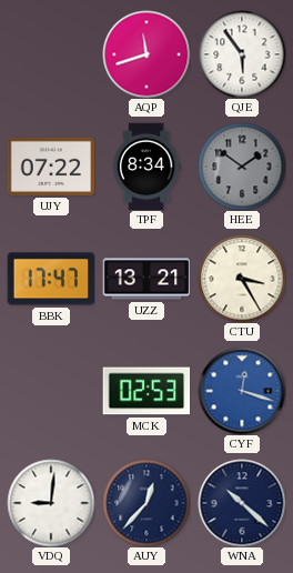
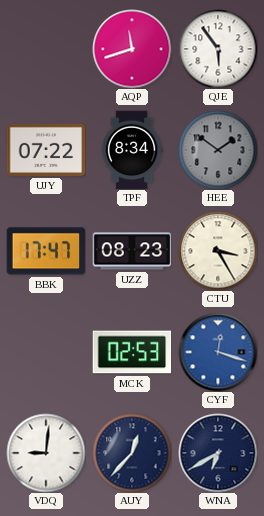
UZZ: 13:21 -> 08:23
WNA: 10:22 -> 6:40
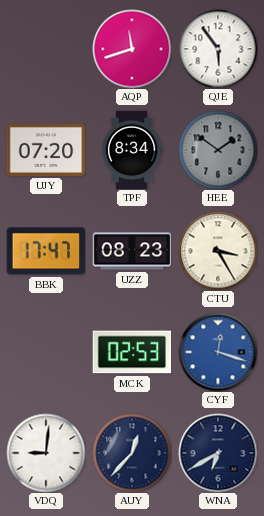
UJY: 07:22 -> 07:20
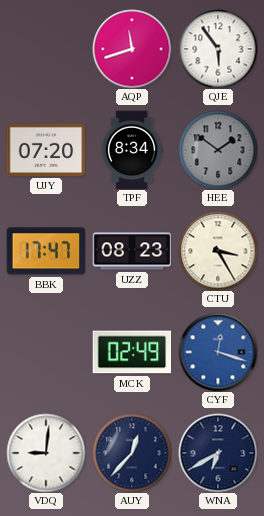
MCK: 02:53 -> 02:49
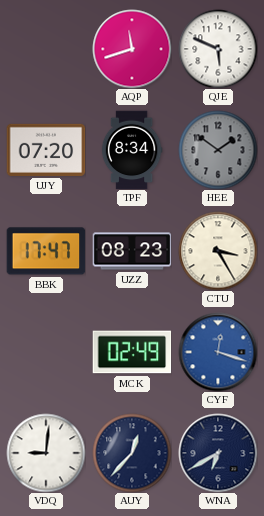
QJE: 5:54 -> 5:49
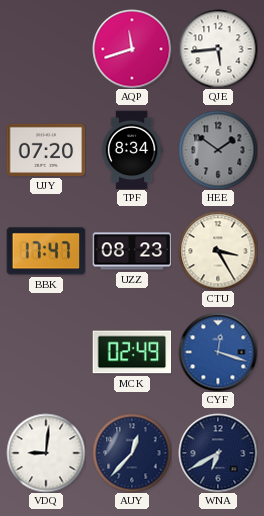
QJE: 5:49 -> 5:44
